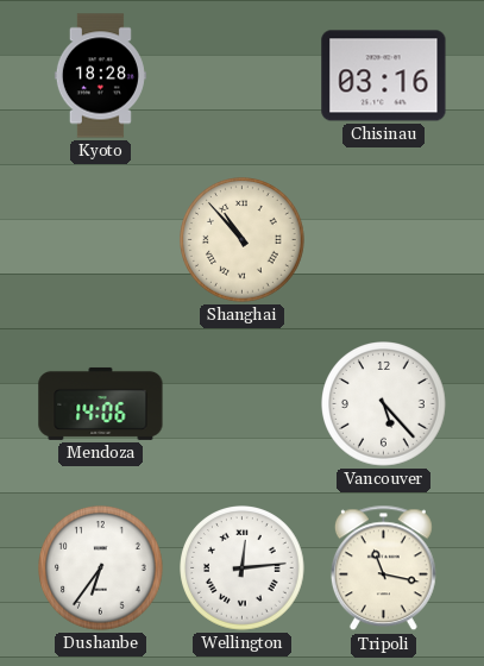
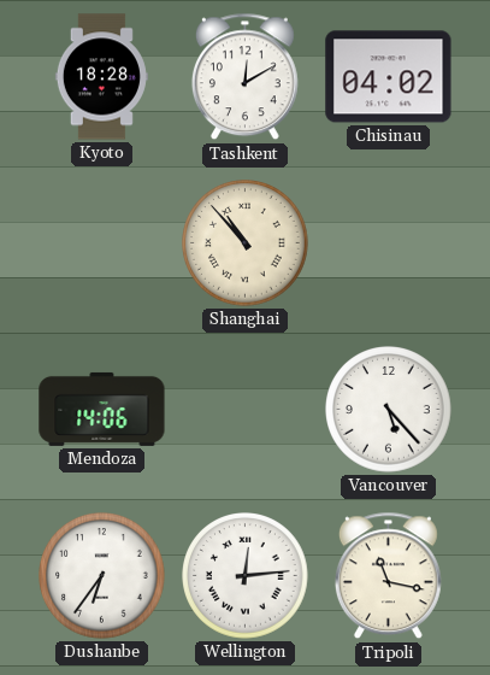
Tashkent: none -> 12:10
Chisinau: 03:16 -> 04:02
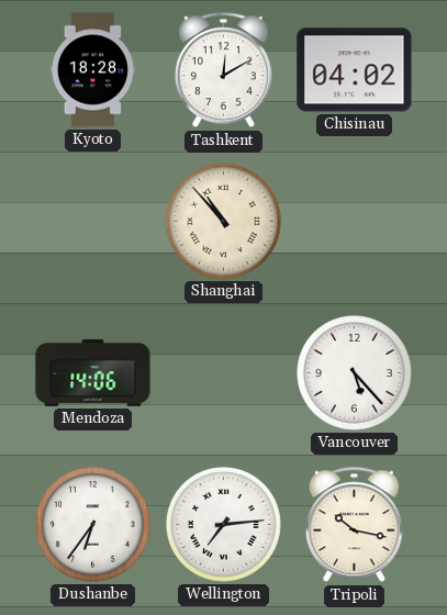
Wellington: 12:14 -> 7:14
Tripoli: 11:17 -> 10:17
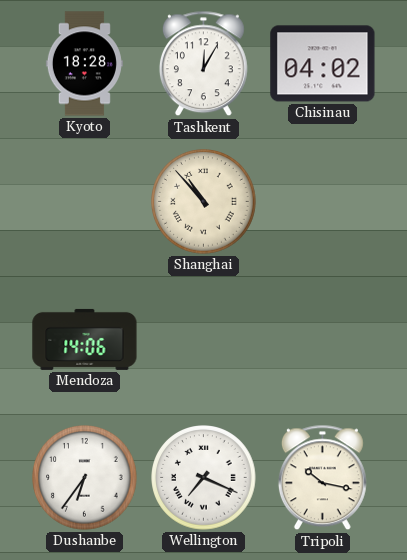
Tashkent: 12:10 -> 12:05
Vancouver: 5:23 -> none
Wellington: 7:14 -> 7:19
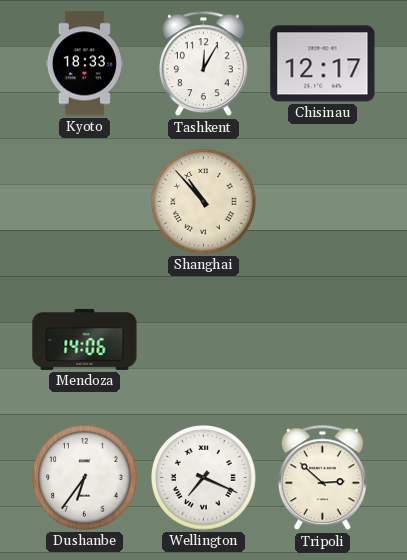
Kyoto: 18:28 -> 18:33
Chisinau: 04:02 -> 12:17
Tripoli: 10:17 -> 2:52
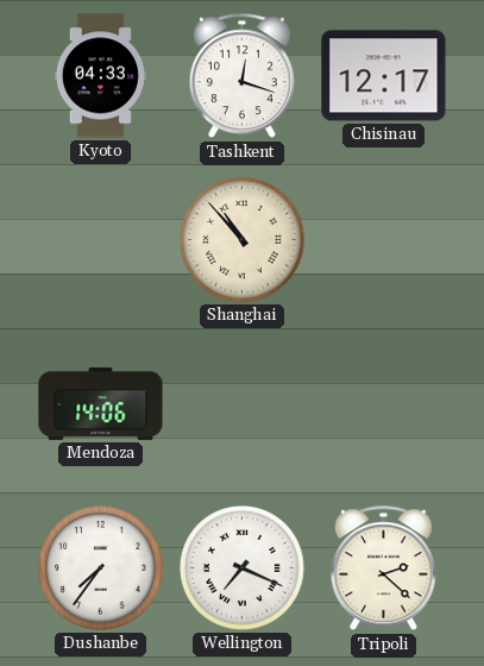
Kyoto: 18:33 -> 04:33
Tashkent: 12:05 -> 12:18
Dushanbe: 6:36 -> 7:36
Tripoli: 2:52 -> 2:22
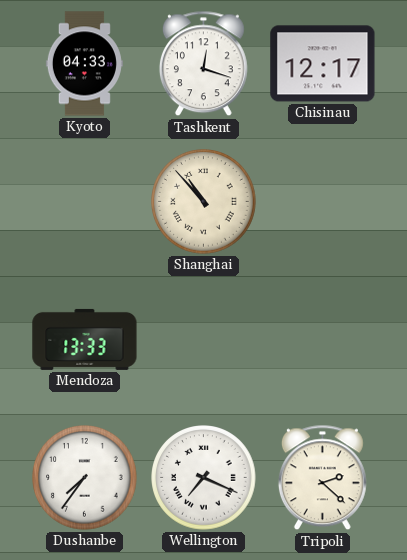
Mendoza: 14:06 -> 13:33
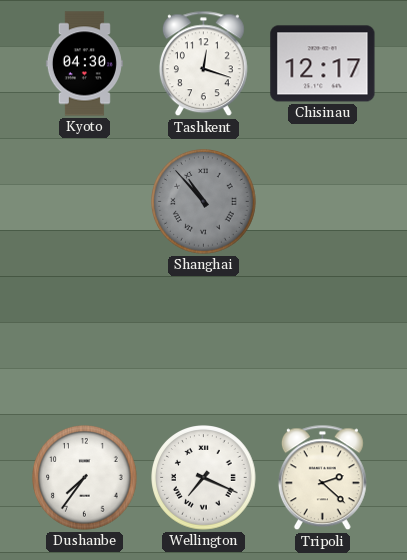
Kyoto: 04:33 -> 04:30
Shanghai dial: cream -> grey
Mendoza: 13:33 -> none
